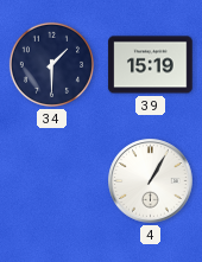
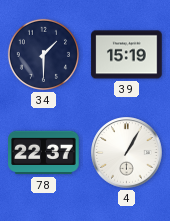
78: none -> 22:37
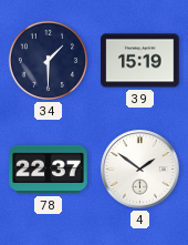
4: 1:05 -> 1:51
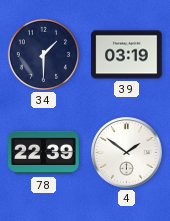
39: 15:19 -> 03:19
78: 22:37 -> 22:39
